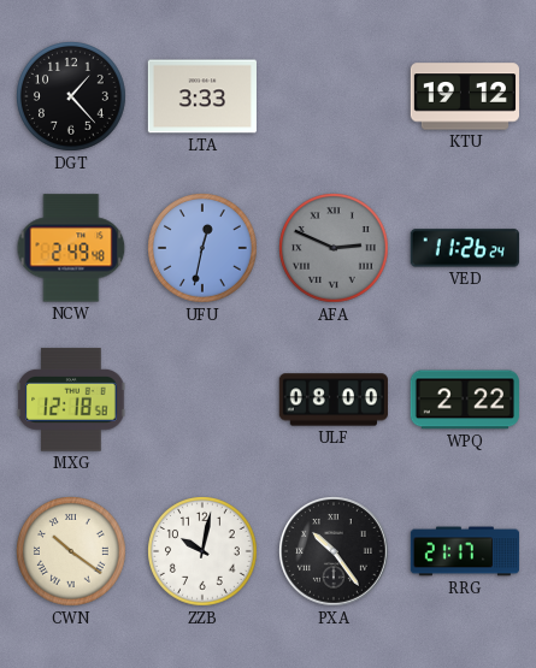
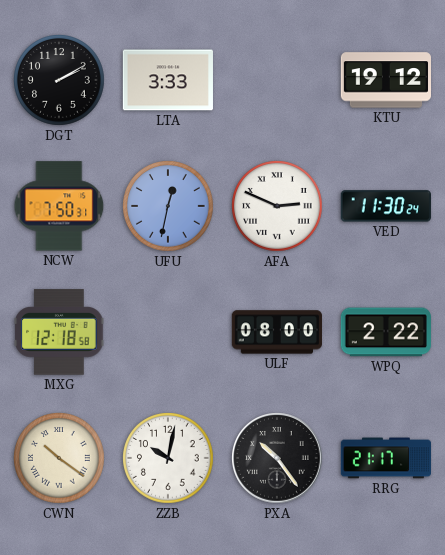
DGT: 1:23 -> 2:10
NCW: 2:49 -> 7:50
AFA dial: grey -> white
VED: 11:26 -> 11:30
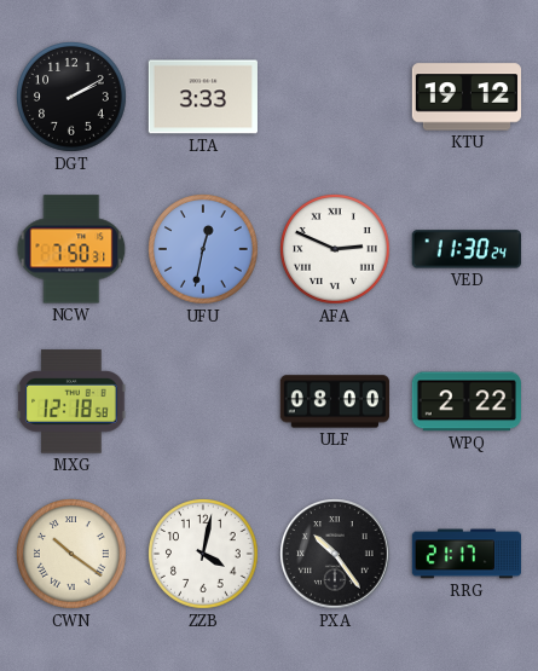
ZZB: 10:02 -> 4:02
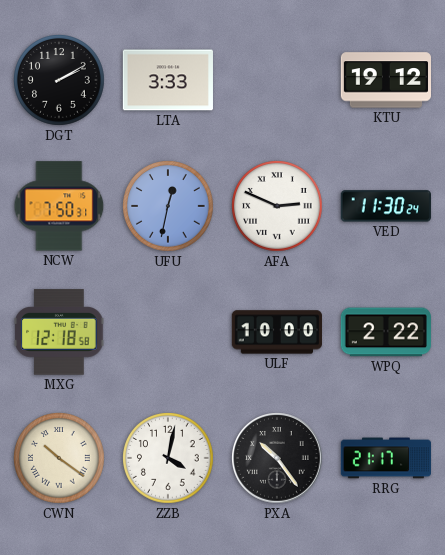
ULF: 08:00 -> 10:00
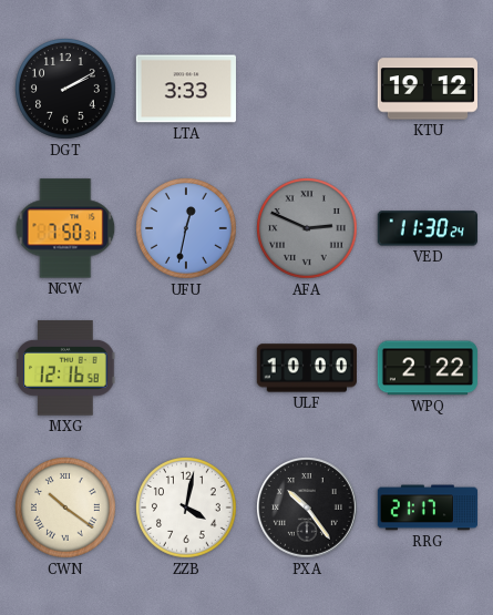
AFA dial: white -> grey
MXG: 12:18 -> 12:16
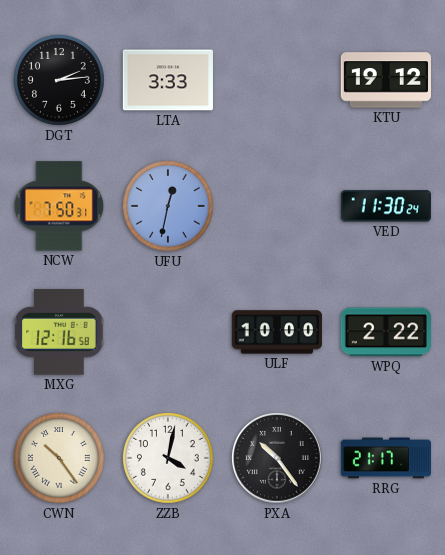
DGT: 2:10 -> 2:14
AFA: 2:49 -> none
CWN: 10:21 -> 10:24
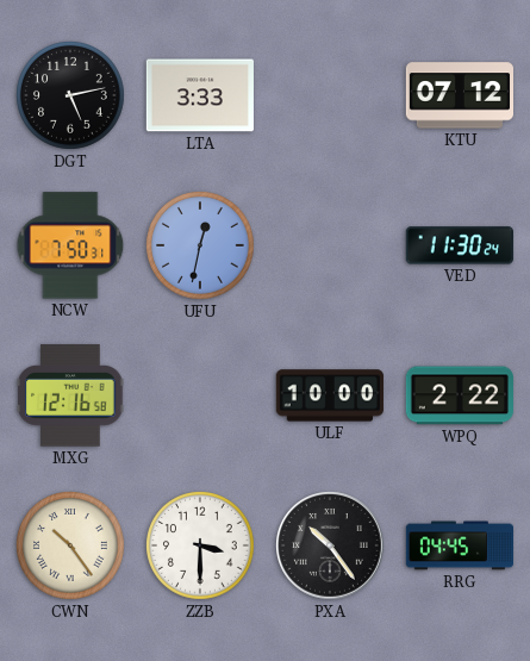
DGT: 2:14 -> 5:13
KTU: 19:12 -> 07:12
ZZB: 4:02 -> 3:30
RRG: 21:17 -> 04:45
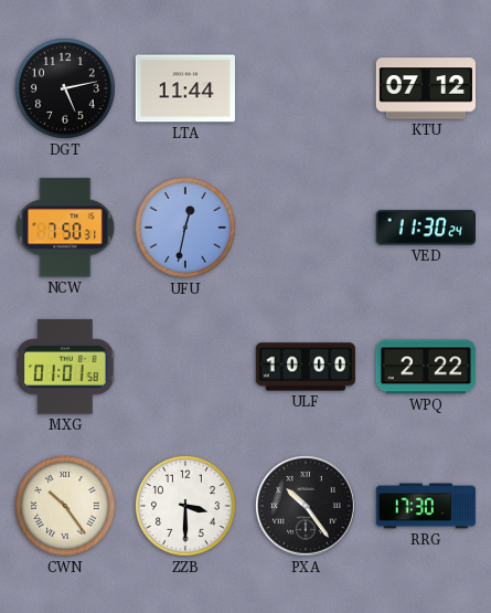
LTA: 3:33 -> 11:44
MXG: 12:16 -> 01:01
RRG: 04:45 -> 17:30
